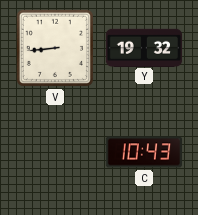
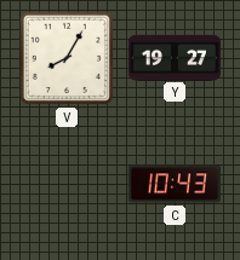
V: 8:44 -> 8:05
Y: 19:32 -> 19:27
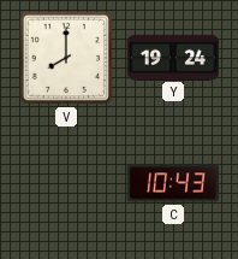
V: 8:05 -> 8:00
Y: 19:27 -> 19:24
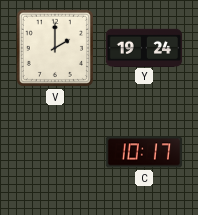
V: 8:00 -> 2:00
C: 10:43 -> 10:17
